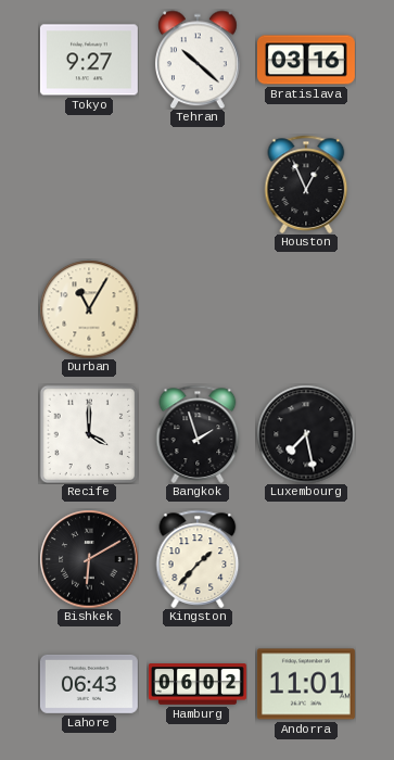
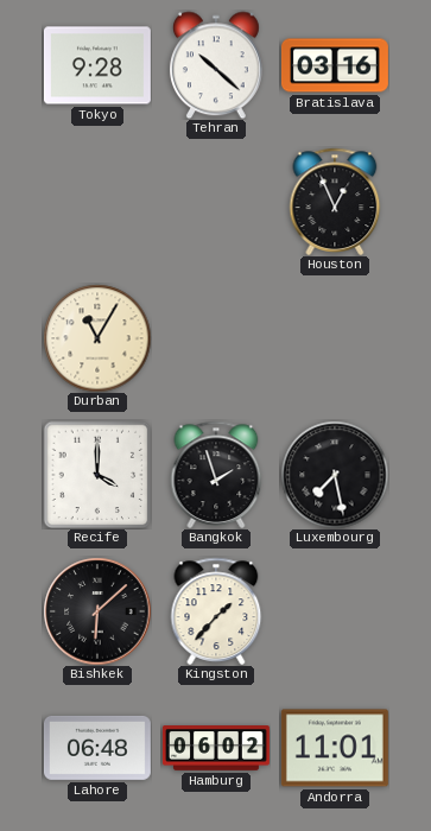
Tokyo: 9:27 -> 9:28
Bishkek: 6:10 -> 6:08
Lahore: 06:43 -> 06:48
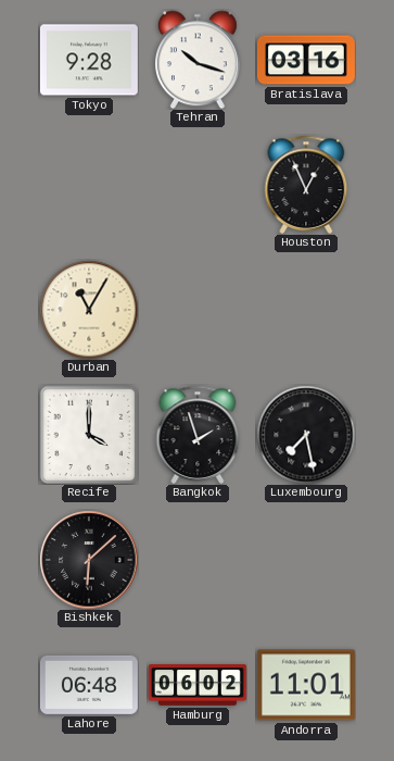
Tehran: 10:22 -> 10:18
Kingston: 1:37 -> none
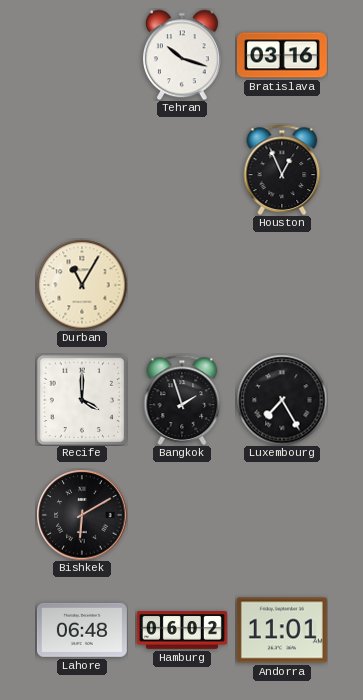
Tokyo: 9:28 -> none
Luxembourg: 7:28 -> 7:25
Bishkek: 6:08 -> 6:10
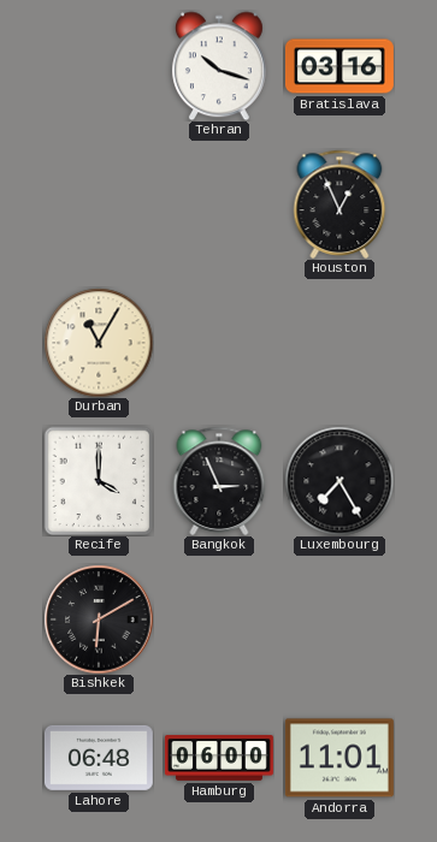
Bangkok: 1:57 -> 2:56
Hamburg: 06:02 -> 06:00
